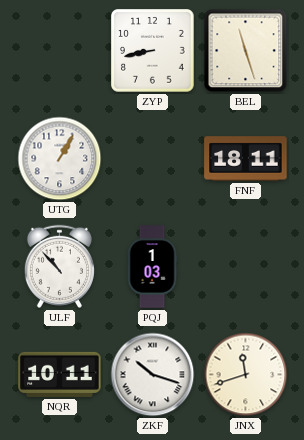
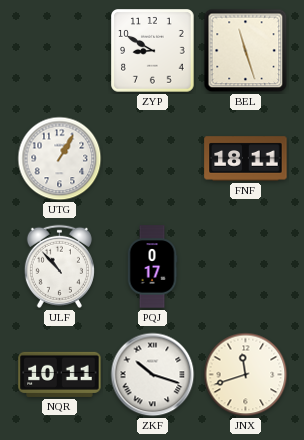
ZYP: 8:43 -> 8:50
PQJ: 1:03 -> 0:17
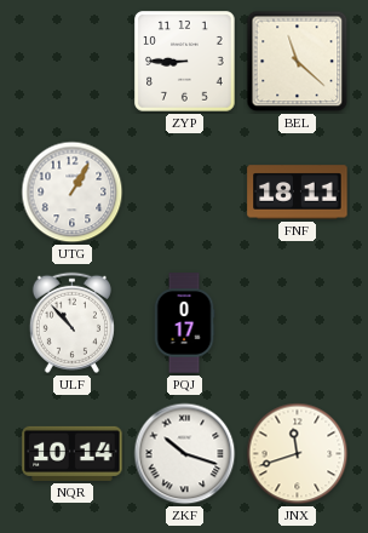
ZYP: 8:50 -> 8:45
BEL: 11:27 -> 11:22
NQR: 10:11 -> 10:14
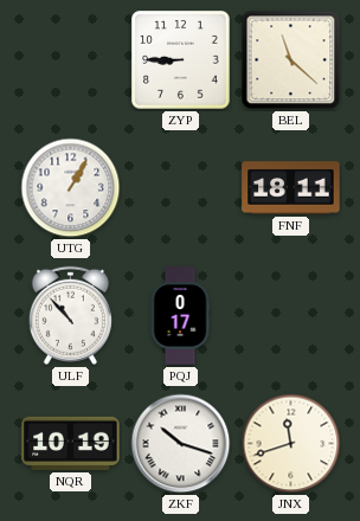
NQR: 10:14 -> 10:19
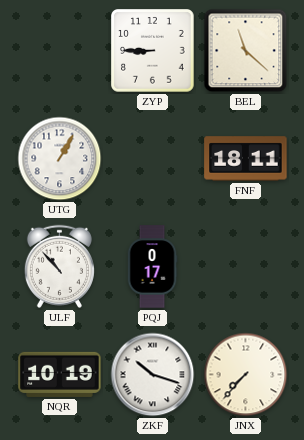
JNX: 11:42 -> 7:37
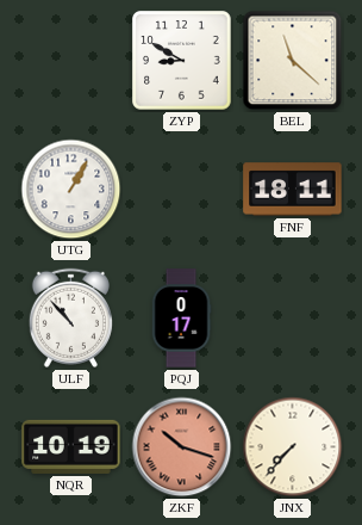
ZYP: 8:45 -> 8:50
ZKF dial: white -> salmon
